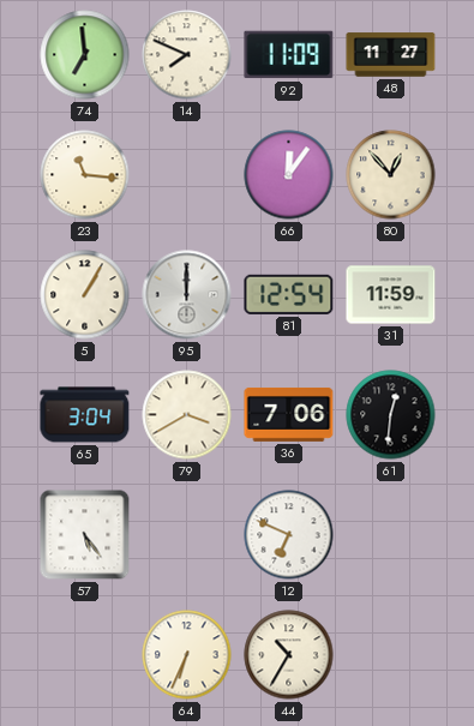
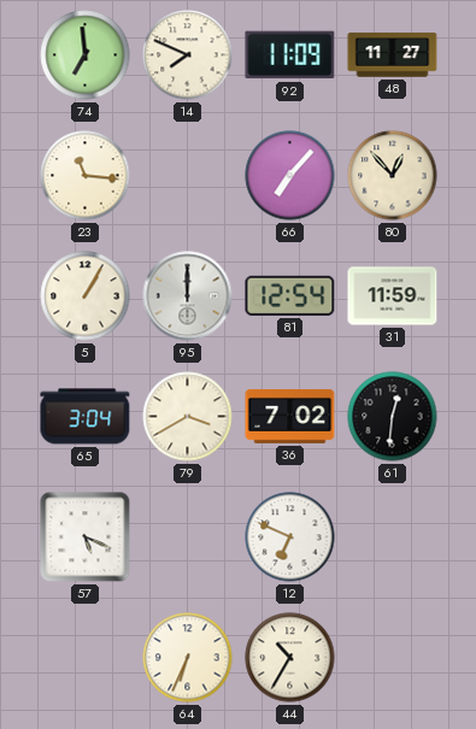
66: 12:06 -> 7:07
36: 7:06 -> 7:02
57: 5:24 -> 5:19
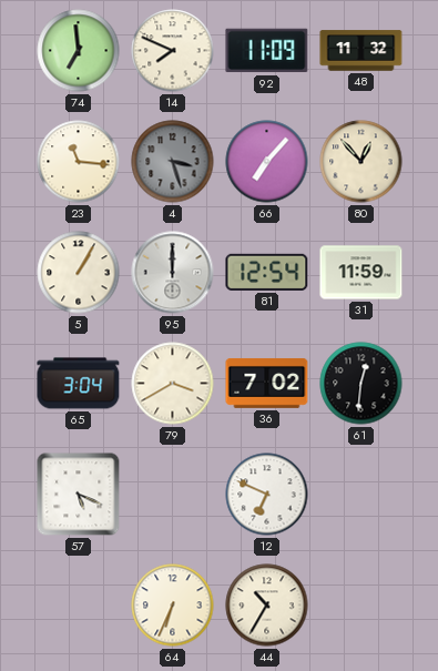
48: 11:27 -> 11:32
4: none -> 3:27
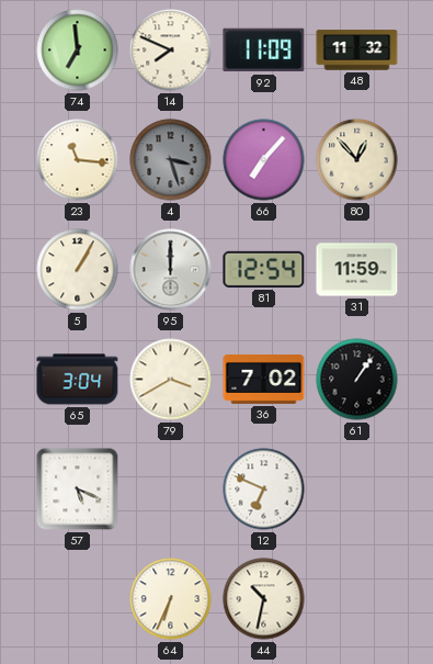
61: 12:31 -> 1:06
44: 10:35 -> 10:32
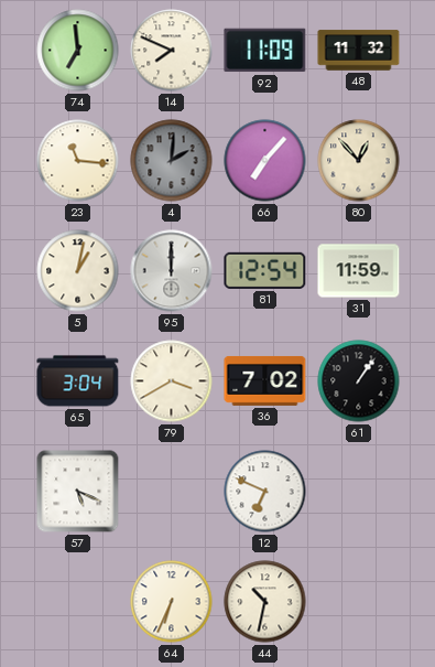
4: 3:27 -> 2:01
5: 1:05 -> 1:02
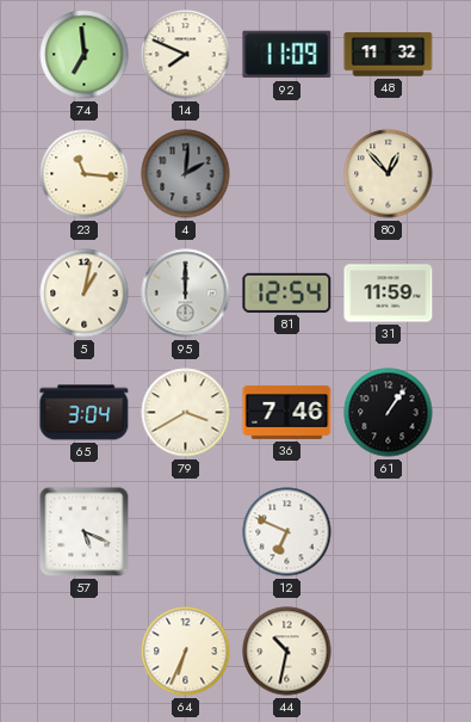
66: 7:07 -> none
36: 7:02 -> 7:46
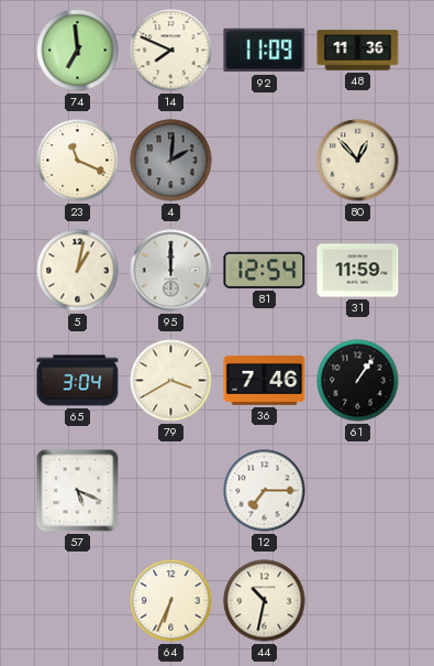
48: 11:32 -> 11:36
23: 11:16 -> 11:19
12: 6:49 -> 7:15
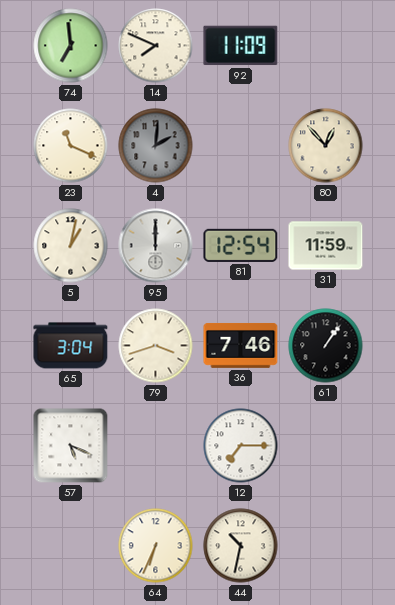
48: 11:36 -> none
79: 3:40 -> 3:42
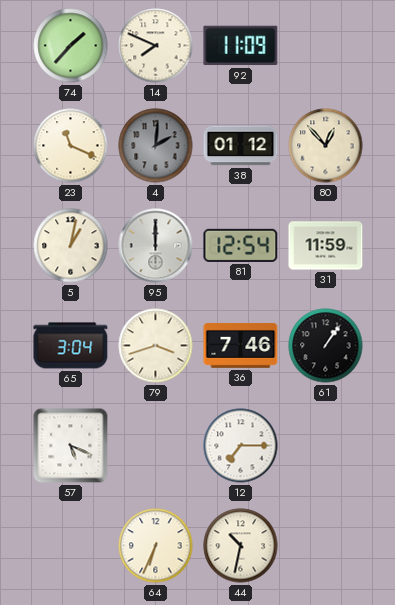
74: 6:59 -> 1:37
38: none -> 01:12
